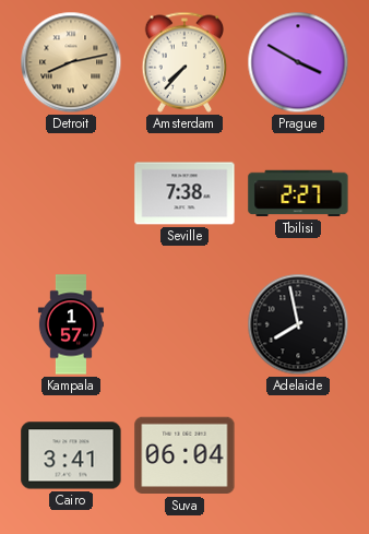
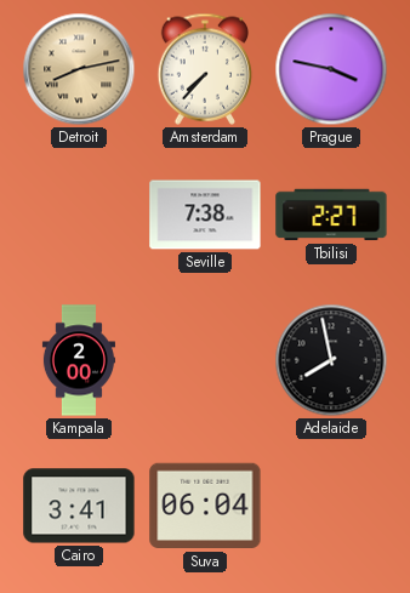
Prague: 3:50 -> 3:47
Kampala: 1:57 -> 2:00
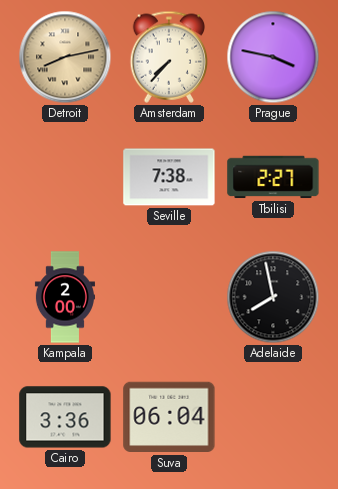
Cairo: 3:41 -> 3:36
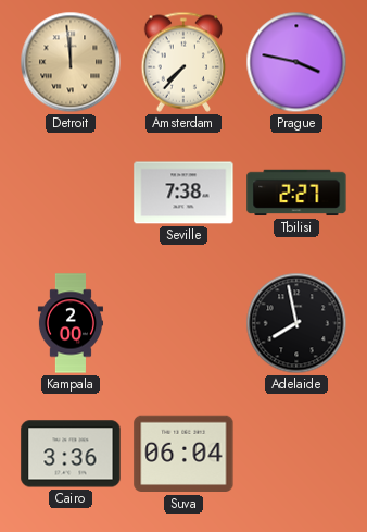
Detroit: 8:13 -> 11:59
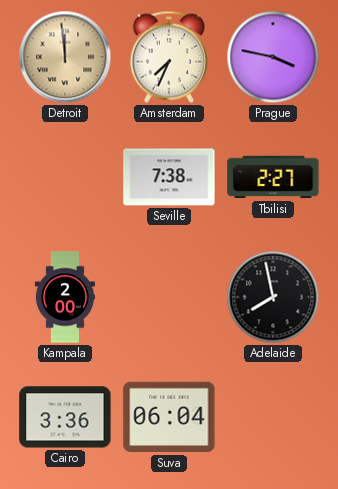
Amsterdam: 7:37 -> 7:34
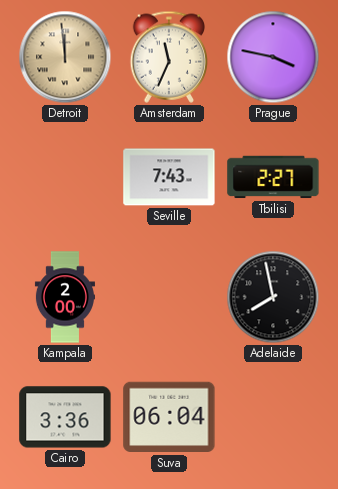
Amsterdam: 7:34 -> 11:34
Seville: 7:38 -> 7:43
